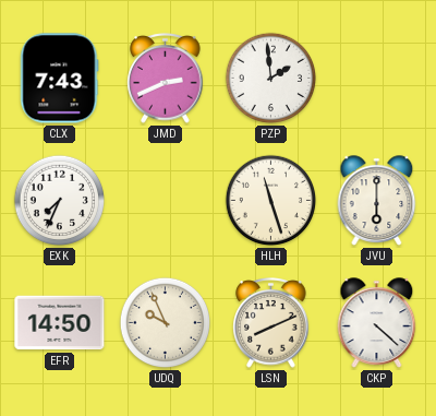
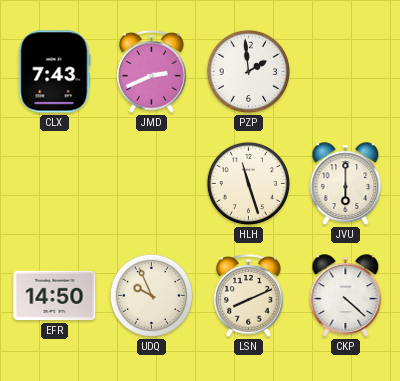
EXK: 7:34 -> none
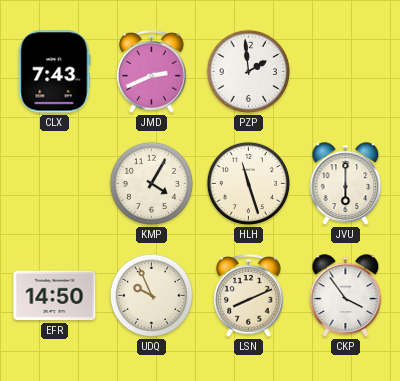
KMP: none -> 4:05
CKP: 4:22 -> 3:54
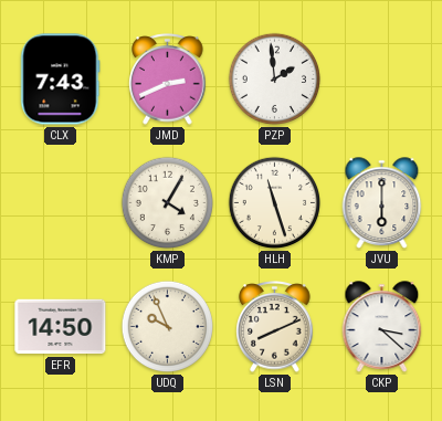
CKP: 3:54 -> 3:22
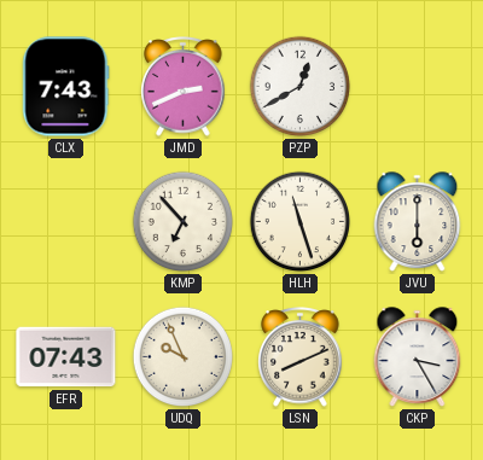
PZP: 1:59 -> 12:40
KMP: 4:05 -> 6:53
EFR: 14:50 -> 07:43
CKP: 3:22 -> 3:25
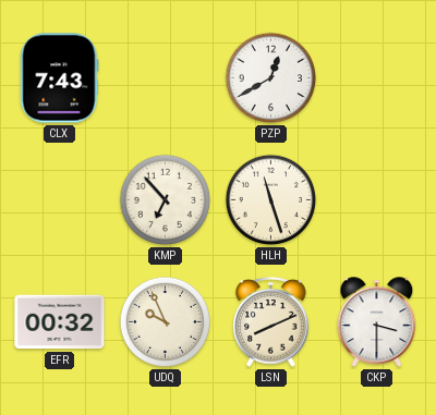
JMD: 2:41 -> none
JVU: 6:00 -> none
EFR: 07:43 -> 00:32
CKP: 3:25 -> 3:30
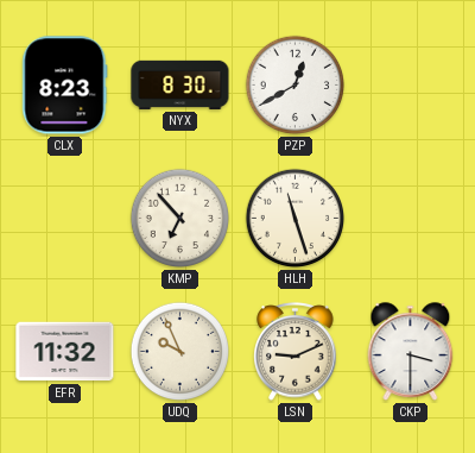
CLX: 7:43 -> 8:23
NYX: none -> 8:30
EFR: 00:32 -> 11:32
LSN: 8:11 -> 9:11
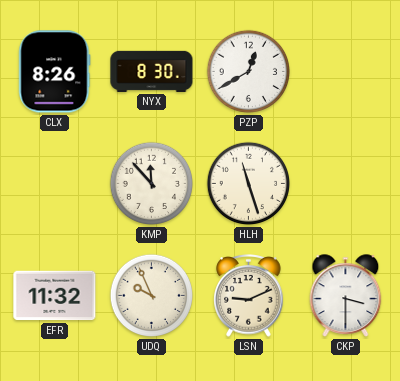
CLX: 8:23 -> 8:26
KMP: 6:53 -> 11:53
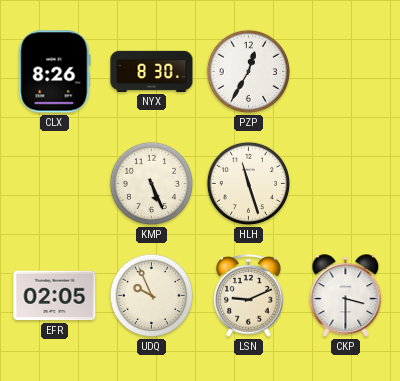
PZP: 12:40 -> 12:35
KMP: 11:53 -> 5:26
EFR: 11:32 -> 02:05
